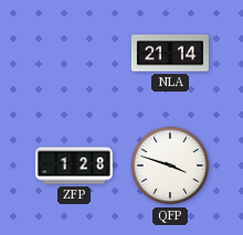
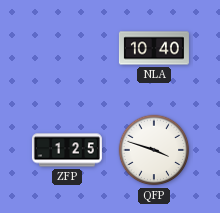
NLA: 21:14 -> 10:40
ZFP: 1:28 -> 1:25
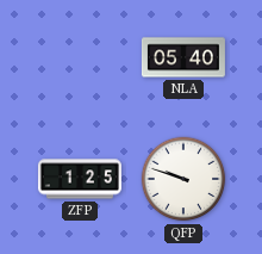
NLA: 10:40 -> 05:40
QFP: 3:48 -> 9:48
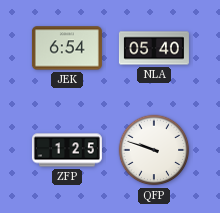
JEK: none -> 6:54
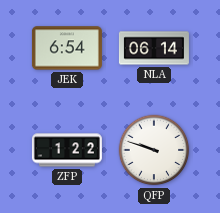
NLA: 05:40 -> 06:14
ZFP: 1:25 -> 1:22
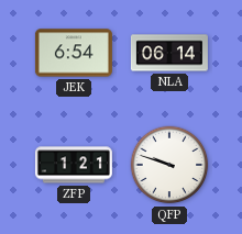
ZFP: 1:22 -> 1:21
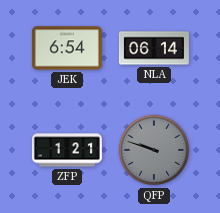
QFP dial: white -> grey
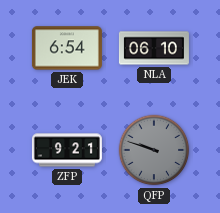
NLA: 06:14 -> 06:10
ZFP: 1:21 -> 9:21
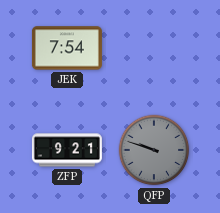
JEK: 6:54 -> 7:54
NLA: 06:10 -> none
